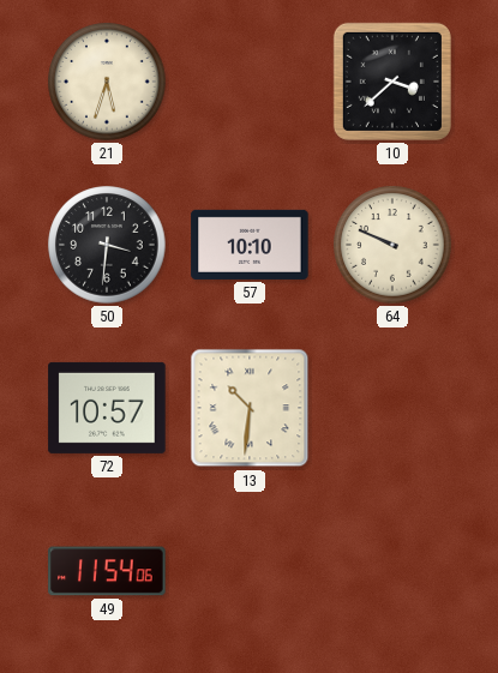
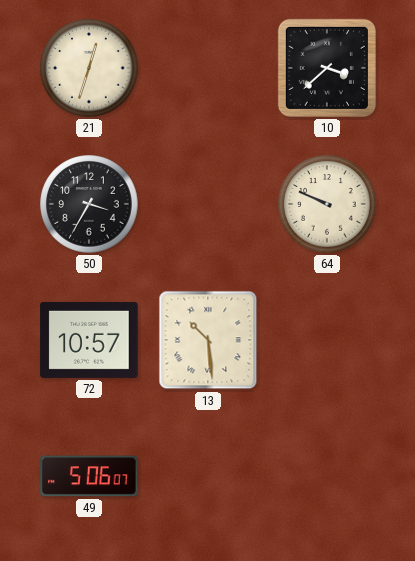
21: 5:33 -> 12:33
50: 3:31 -> 3:35
57: 10:10 -> none
13: 10:31 -> 10:29
49: 11:54 -> 5:06
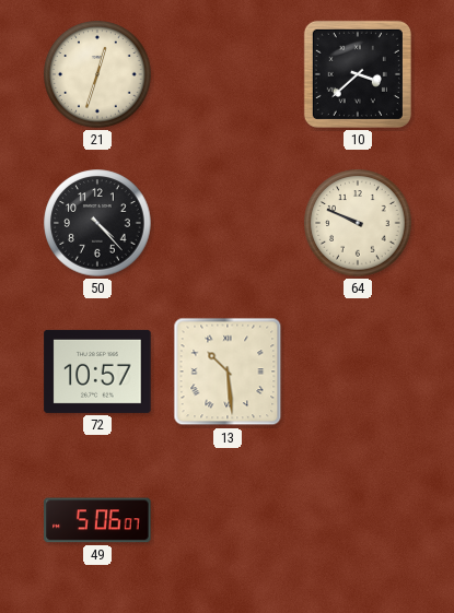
50: 3:35 -> 4:23
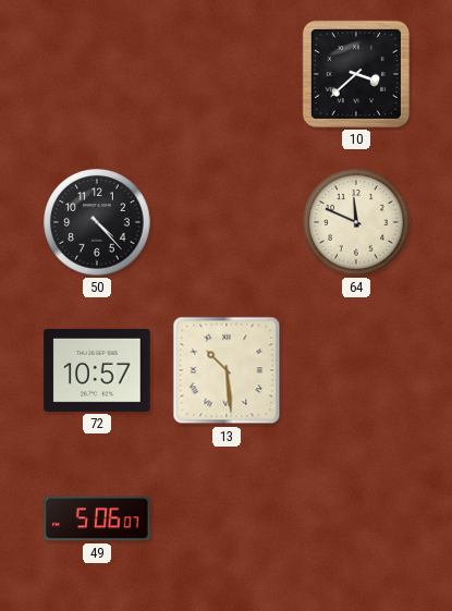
21: 12:33 -> none
64: 9:49 -> 11:49
